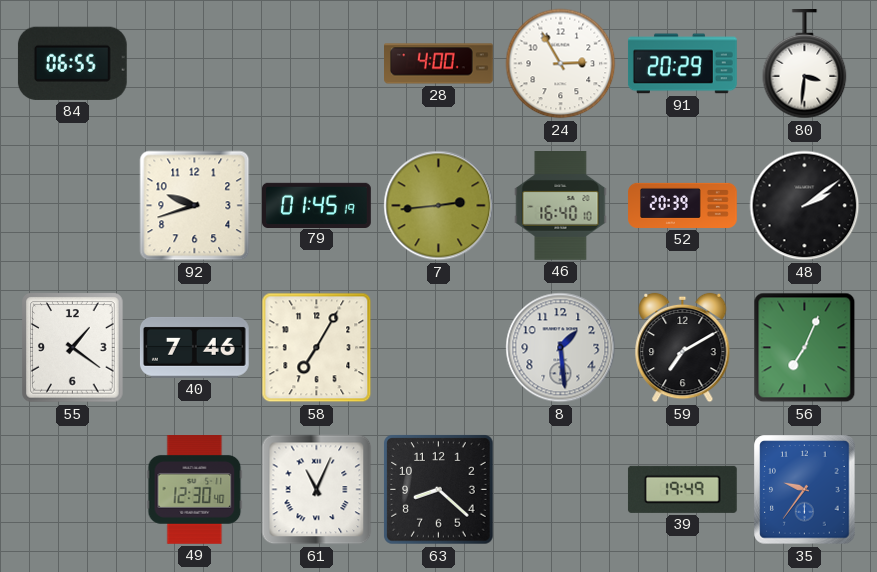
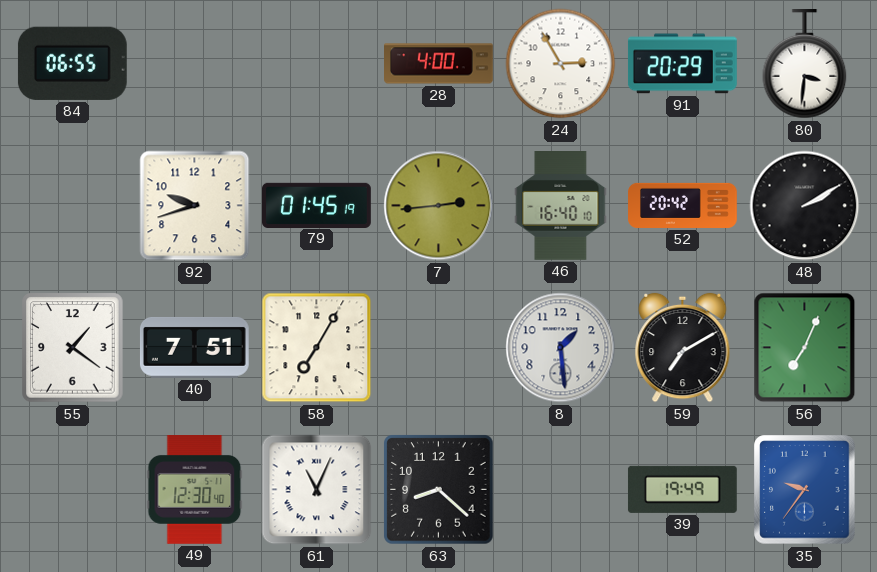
52: 20:39 -> 20:42
48: 2:09 -> 2:10
40: 7:46 -> 7:51
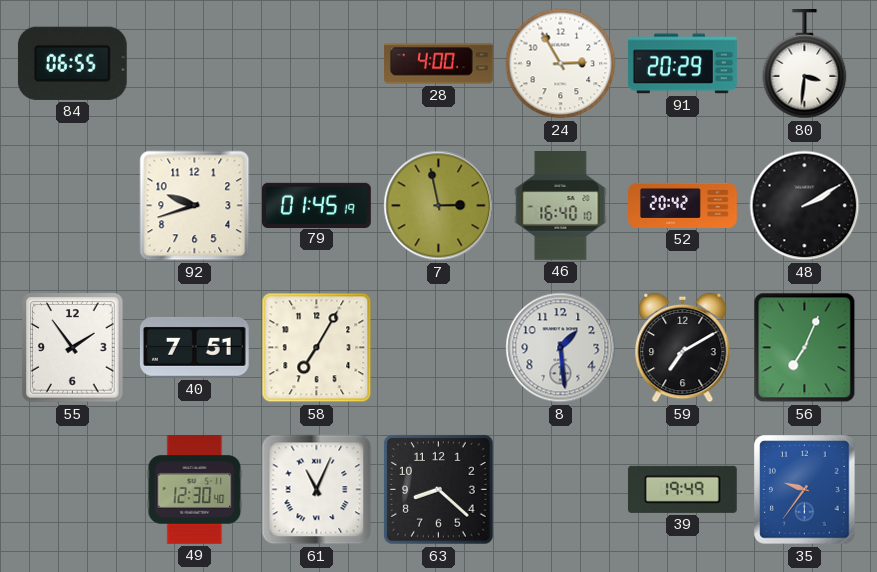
7: 2:44 -> 2:58
55: 1:21 -> 1:54
